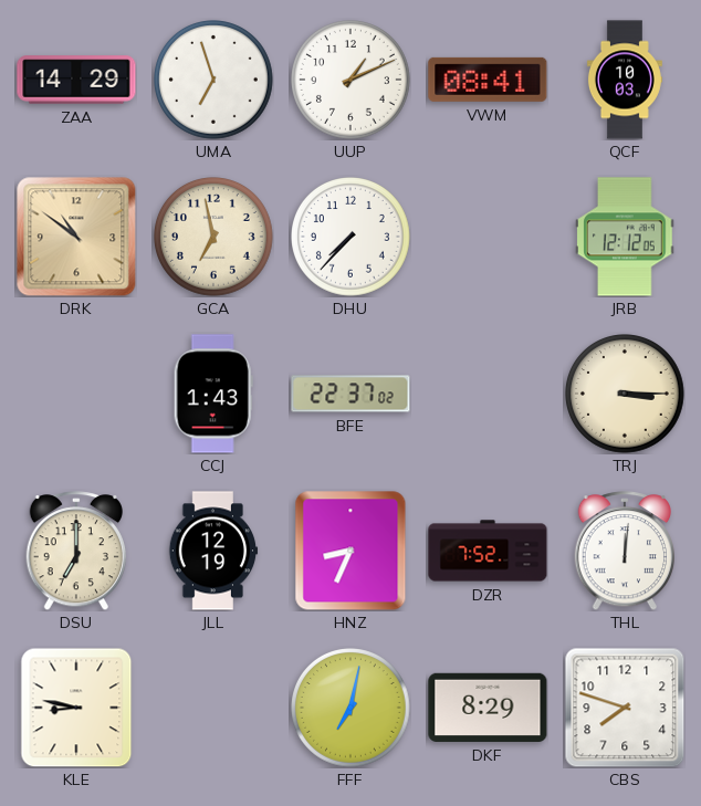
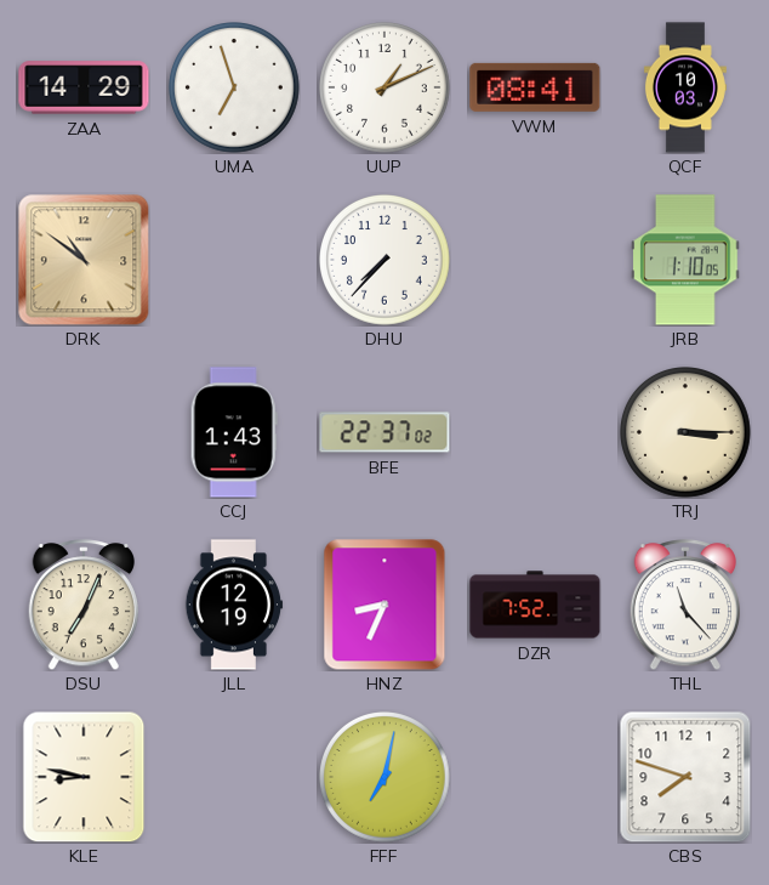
GCA: 6:58 -> none
JRB: 12:12 -> 1:10
DSU: 7:00 -> 7:04
THL: 12:01 -> 11:23
DKF: 8:29 -> none
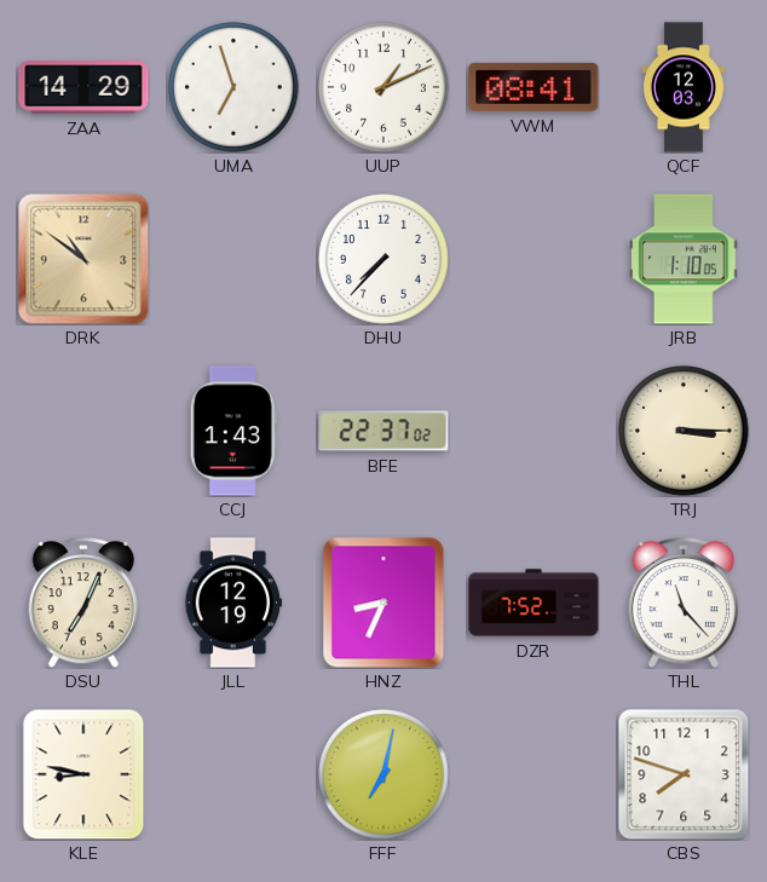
QCF: 10:03 -> 12:03
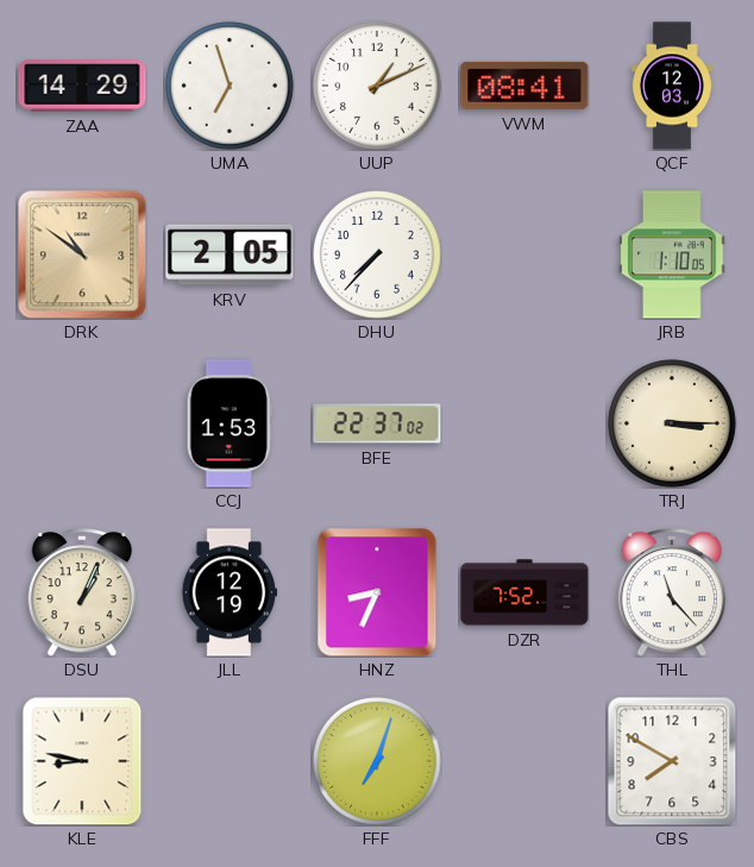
KRV: none -> 2:05
CCJ: 1:43 -> 1:53
DSU: 7:04 -> 1:04
FFF: 7:02 -> 7:03
CBS: 7:48 -> 7:50
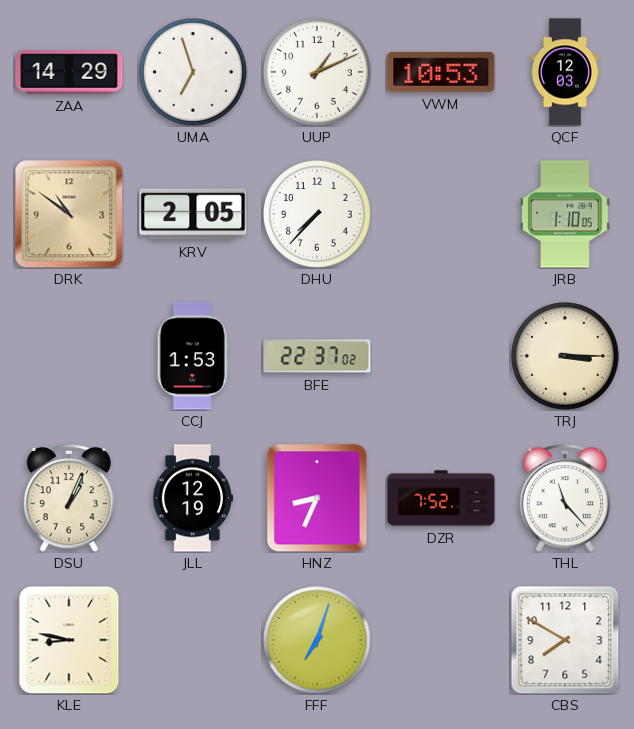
VWM: 08:41 -> 10:53
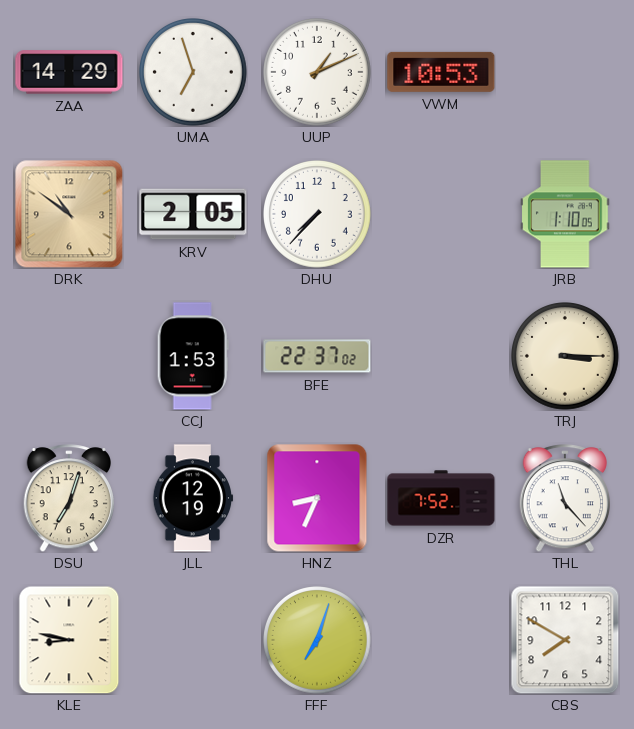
QCF: 12:03 -> none
DSU: 1:04 -> 7:03
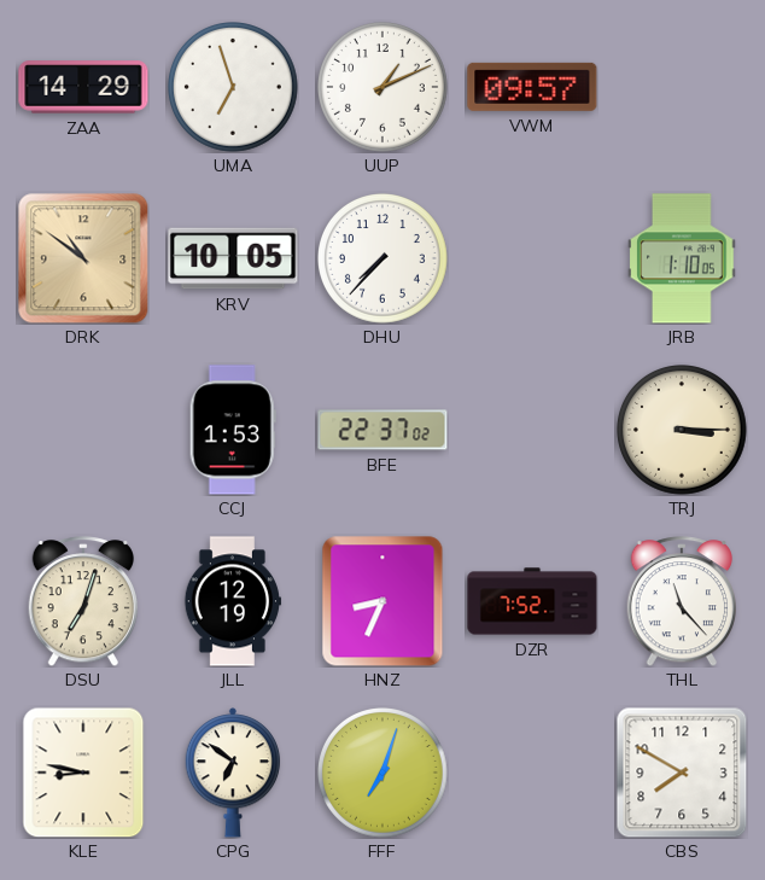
VWM: 10:53 -> 09:57
KRV: 2:05 -> 10:05
CPG: none -> 6:51
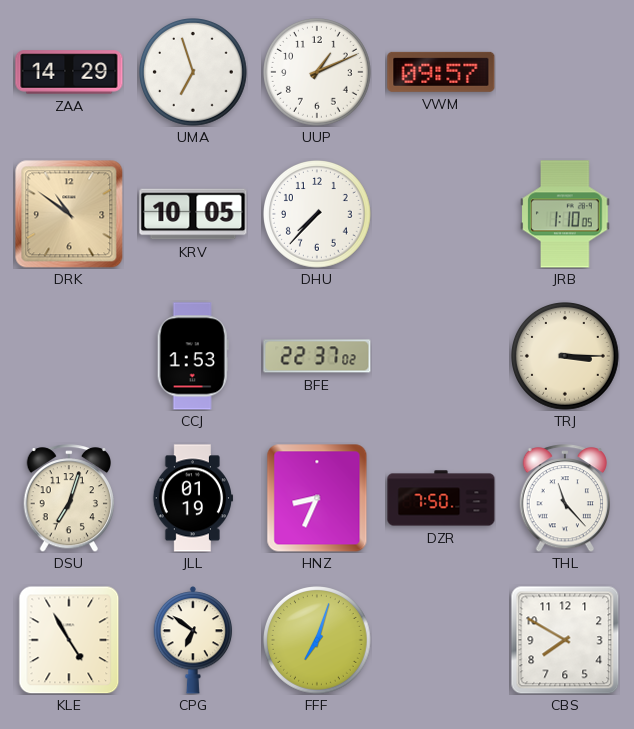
JLL: 12:19 -> 01:19
DZR: 7:52 -> 7:50
KLE: 8:47 -> 4:55
